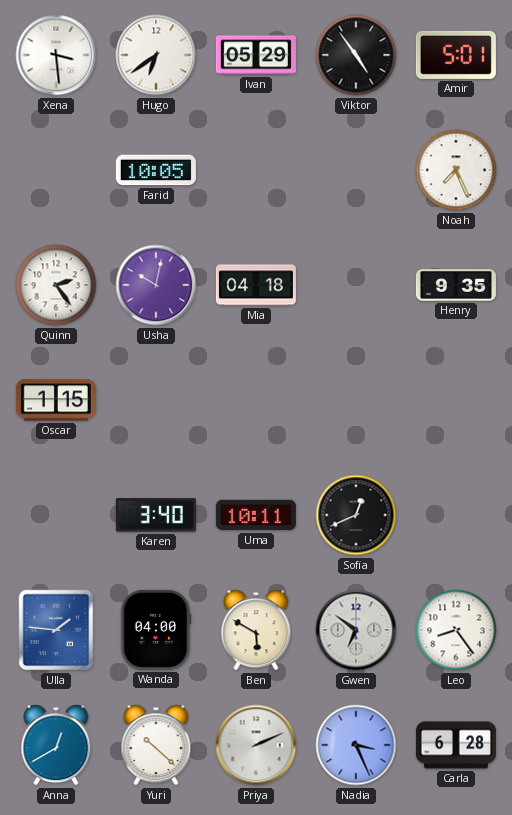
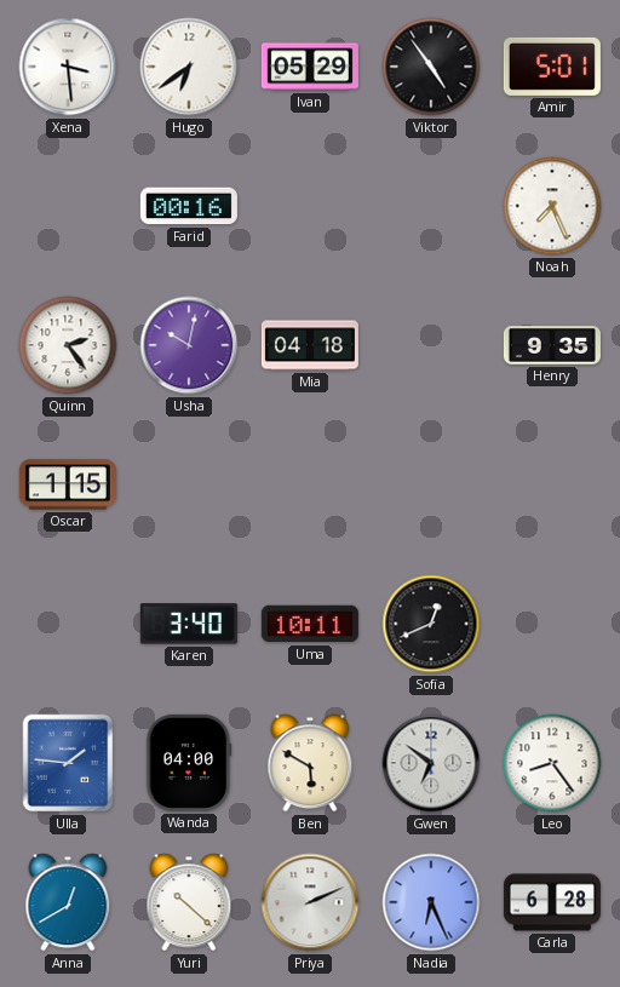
Farid: 10:05 -> 00:16
Nadia: 3:26 -> 6:26
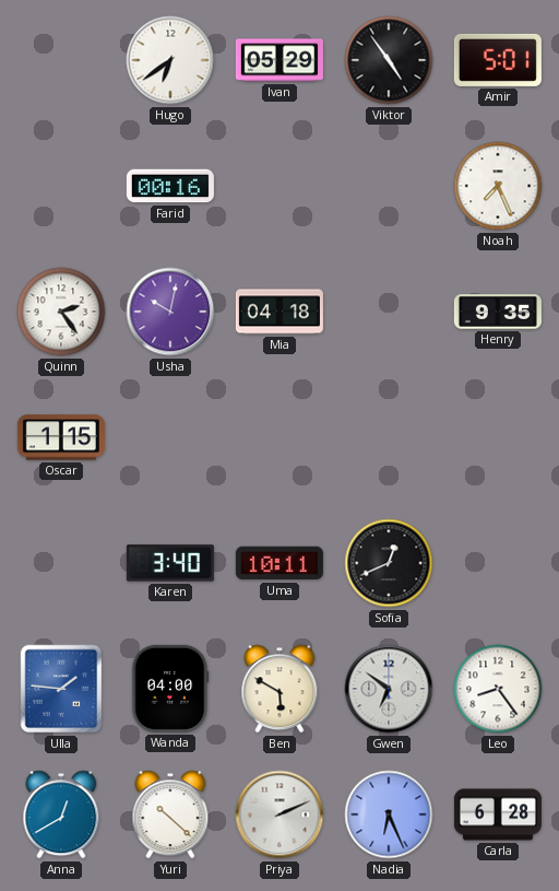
Xena: 3:29 -> none
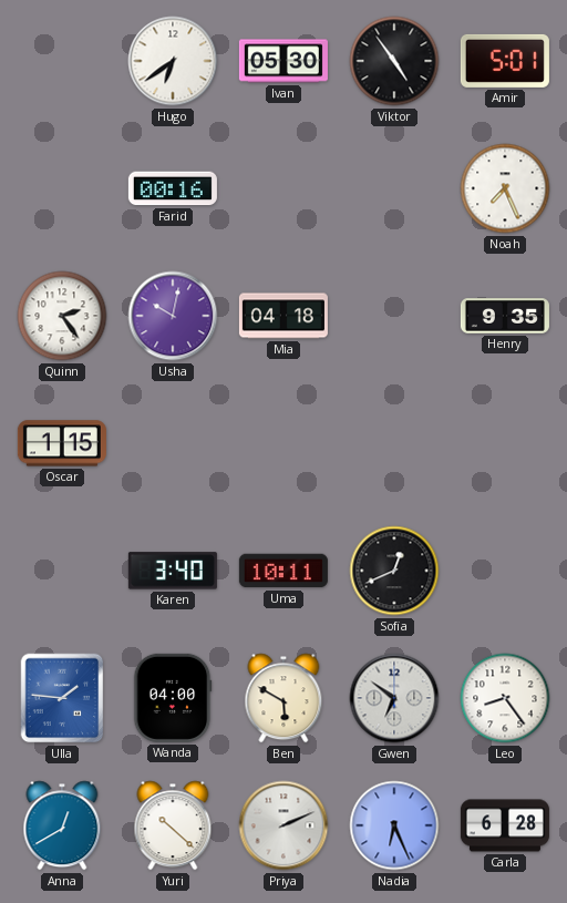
Ivan: 05:29 -> 05:30
